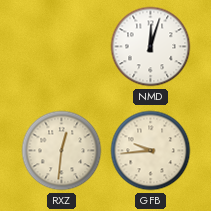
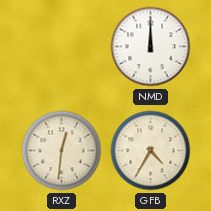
NMD: 12:03 -> 12:00
GFB: 9:44 -> 4:35
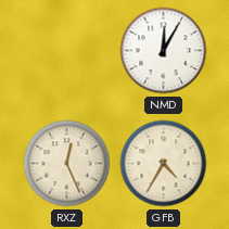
NMD: 12:00 -> 12:05
RXZ: 12:31 -> 12:26
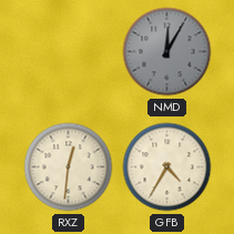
NMD dial: white -> grey
RXZ: 12:26 -> 12:31
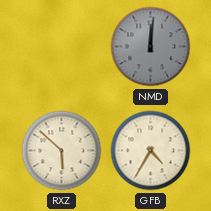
NMD: 12:05 -> 12:01
RXZ: 12:31 -> 5:52
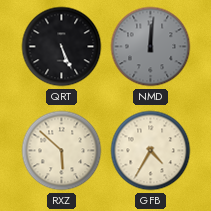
QRT: none -> 5:26
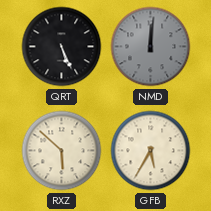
GFB: 4:35 -> 5:35
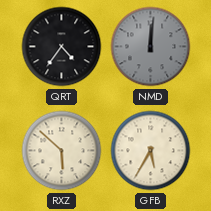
QRT: 5:26 -> 4:36
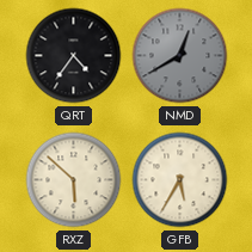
NMD: 12:01 -> 12:40
